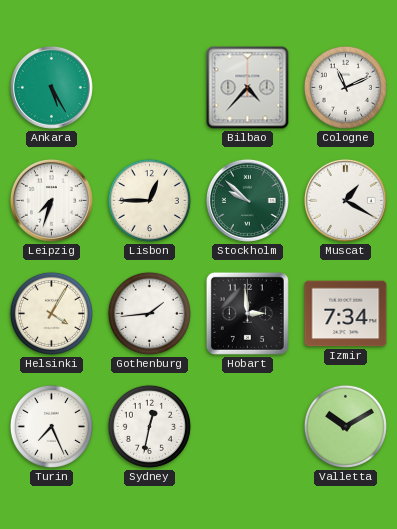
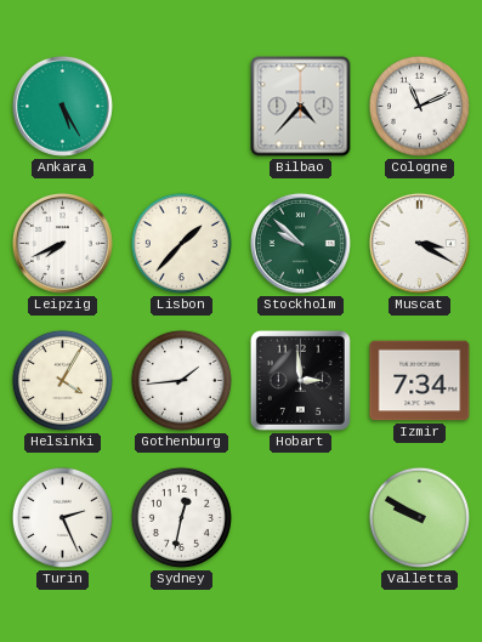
Leipzig: 7:33 -> 7:41
Lisbon: 12:45 -> 1:37
Muscat: 1:20 -> 3:20
Turin: 7:26 -> 2:26
Valletta: 10:10 -> 9:50
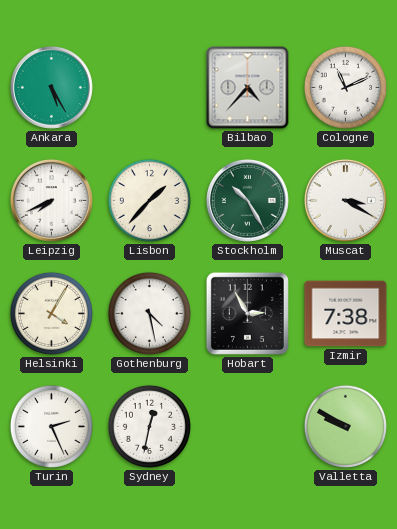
Stockholm: 9:52 -> 10:25
Gothenburg: 1:44 -> 4:28
Hobart: 2:59 -> 2:55
Izmir: 7:34 -> 7:38
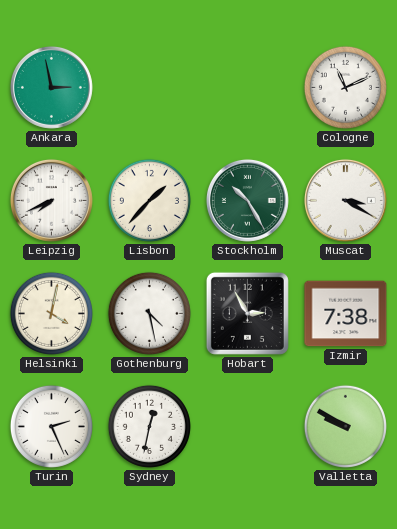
Ankara: 5:25 -> 2:58
Bilbao: 4:37 -> none
Helsinki: 4:05 -> 4:02
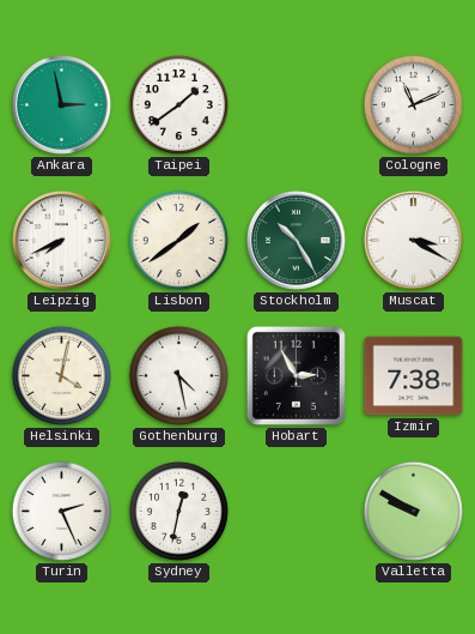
Taipei: none -> 1:39
Lisbon: 1:37 -> 1:39
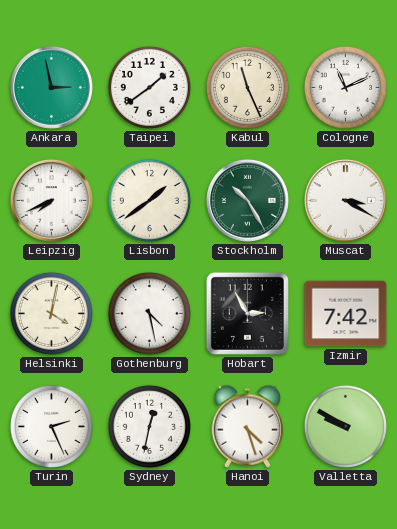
Kabul: none -> 11:26
Izmir: 7:38 -> 7:42
Hanoi: none -> 4:27
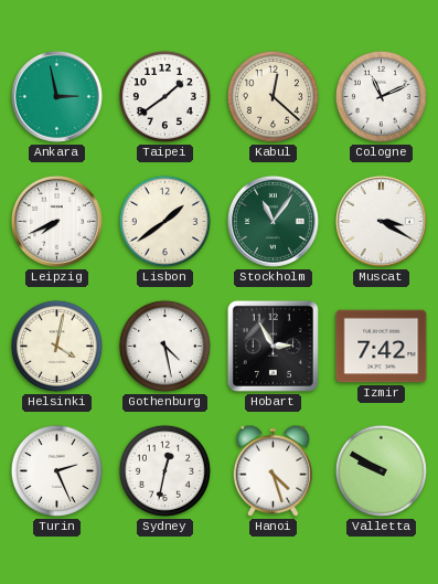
Kabul: 11:26 -> 12:22
Stockholm: 10:25 -> 11:06
